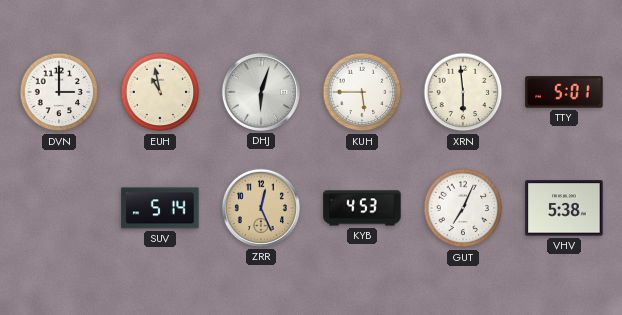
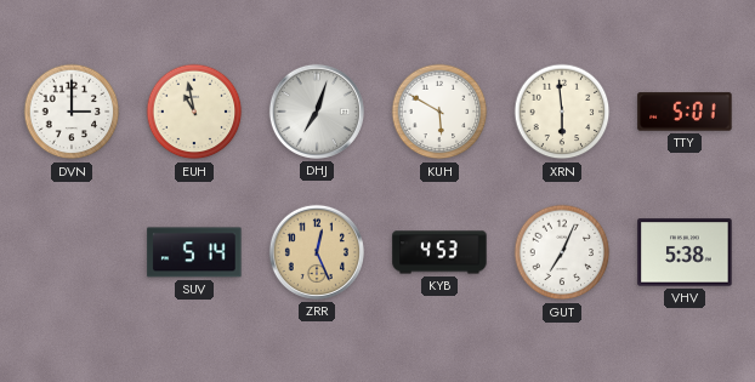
DHJ: 6:03 -> 7:03
KUH: 5:45 -> 5:50
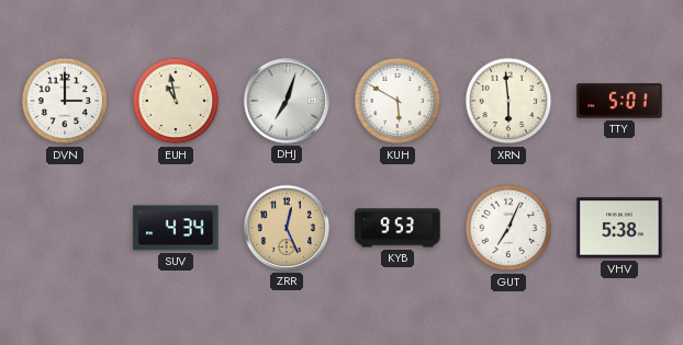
SUV: 5:14 -> 4:34
KYB: 4:53 -> 9:53
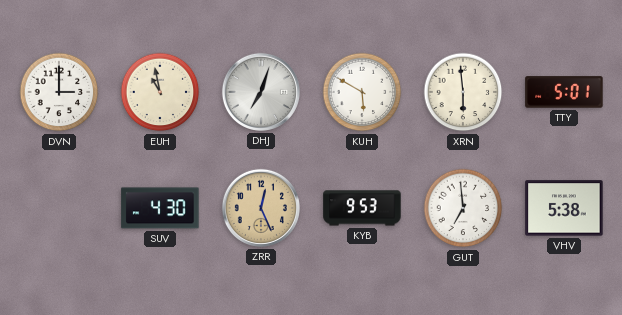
SUV: 4:34 -> 4:30
GUT: 7:04 -> 6:59
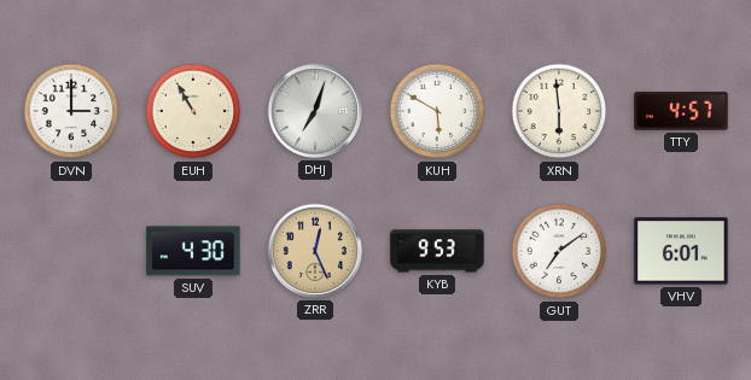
EUH: 10:58 -> 10:55
TTY: 5:01 -> 4:57
GUT: 6:59 -> 7:09
VHV: 5:38 -> 6:01
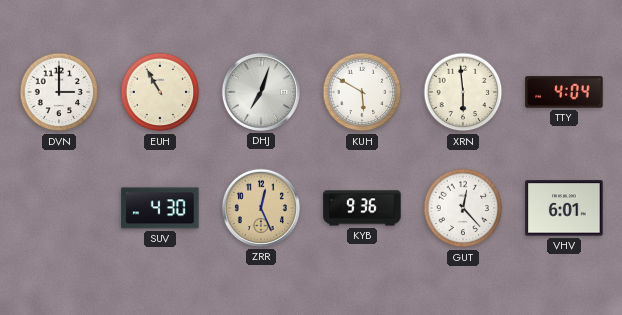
TTY: 4:57 -> 4:04
KYB: 9:53 -> 9:36
GUT: 7:09 -> 12:23
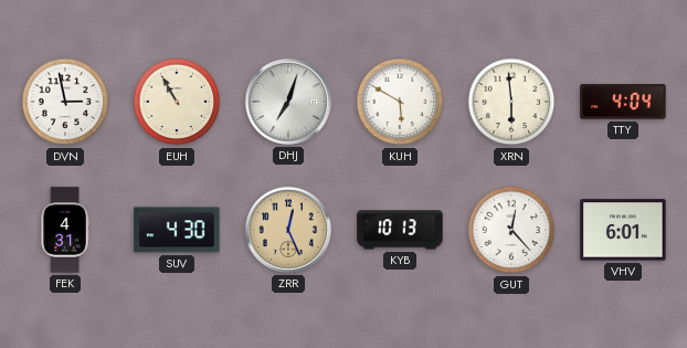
DVN: 3:00 -> 2:58
FEK: none -> 4:31
KYB: 9:36 -> 10:13
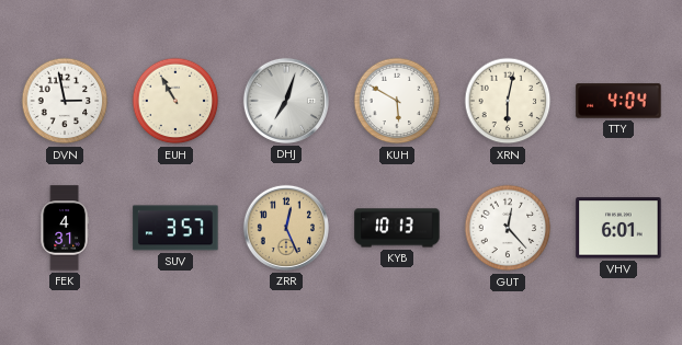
XRN: 5:59 -> 6:02
SUV: 4:30 -> 3:57
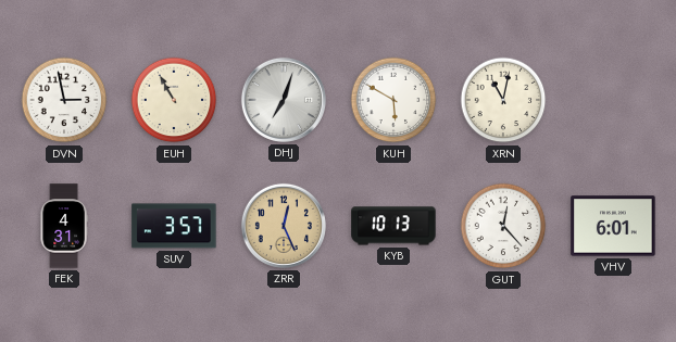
XRN: 6:02 -> 11:02
TTY: 4:04 -> none
